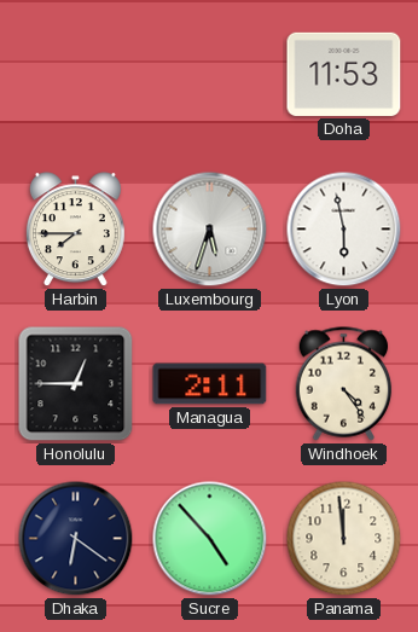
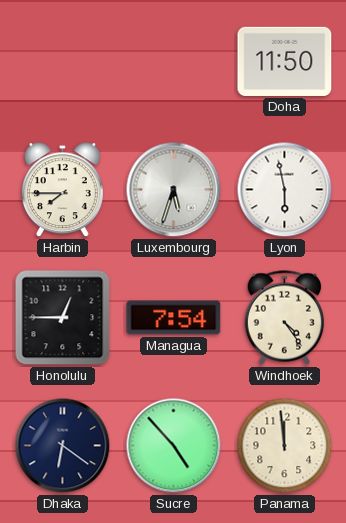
Doha: 11:53 -> 11:50
Managua: 2:11 -> 7:54
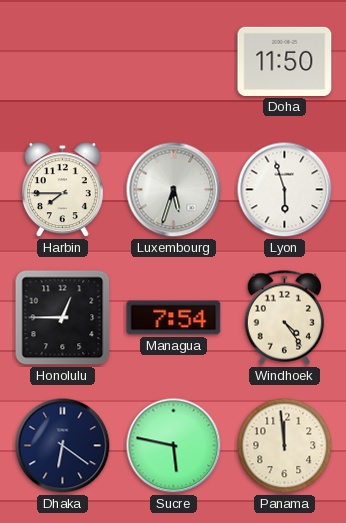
Lyon: 5:58 -> 5:57
Sucre: 4:53 -> 5:47
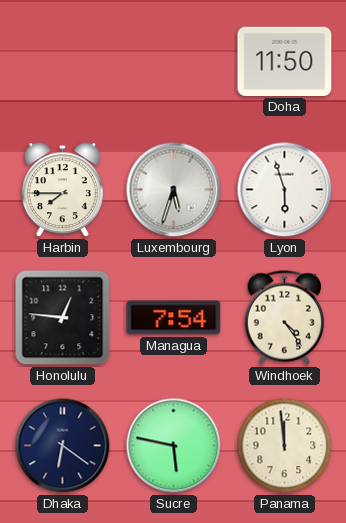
Honolulu: 12:45 -> 12:46
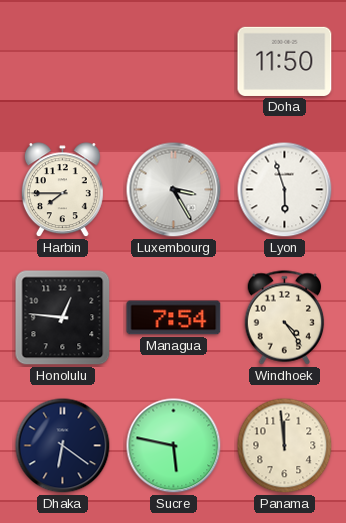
Luxembourg: 5:33 -> 3:25
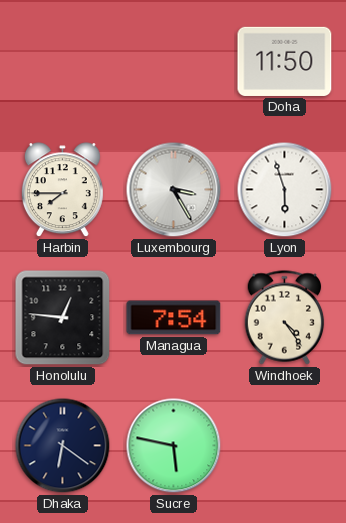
Panama: 11:59 -> none
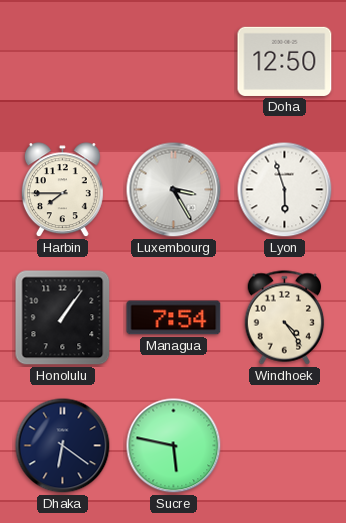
Doha: 11:50 -> 12:50
Honolulu: 12:46 -> 1:06
